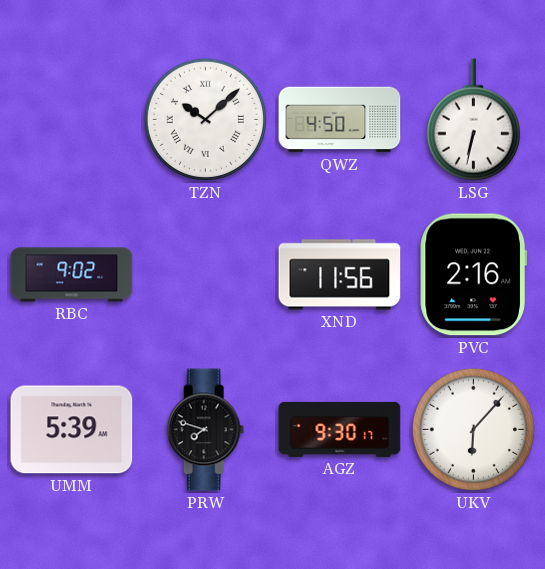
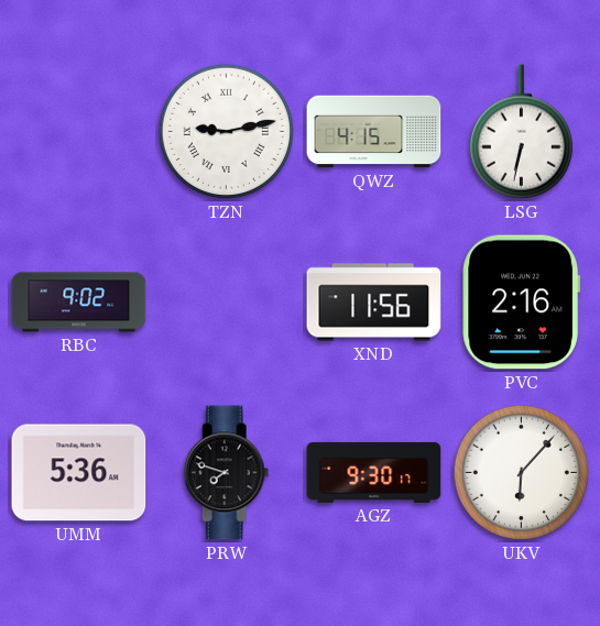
TZN: 10:08 -> 9:13
QWZ: 4:50 -> 4:15
UMM: 5:39 -> 5:36
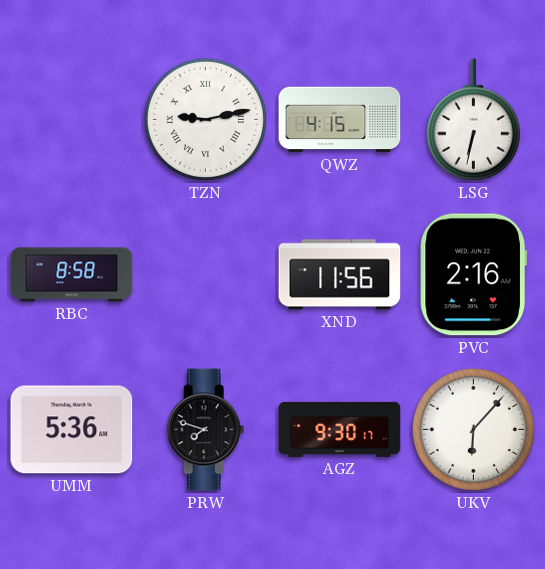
RBC: 9:02 -> 8:58
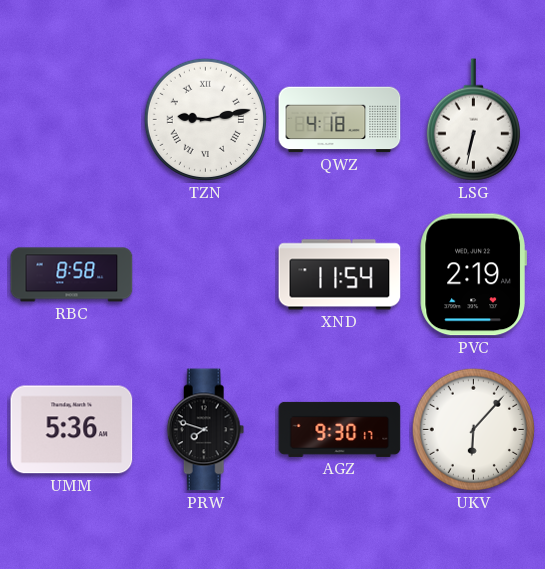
QWZ: 4:15 -> 4:18
XND: 11:56 -> 11:54
PVC: 2:16 -> 2:19
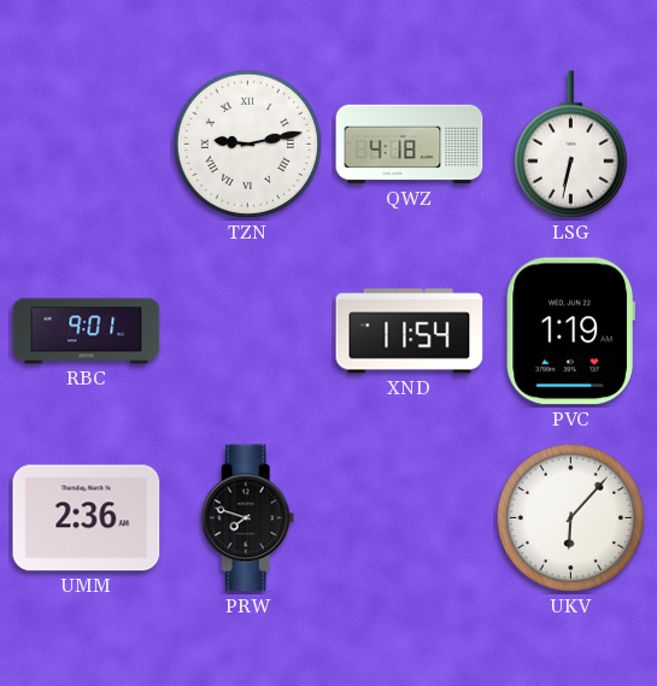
RBC: 8:58 -> 9:01
PVC: 2:19 -> 1:19
UMM: 5:36 -> 2:36
AGZ: 9:30 -> none
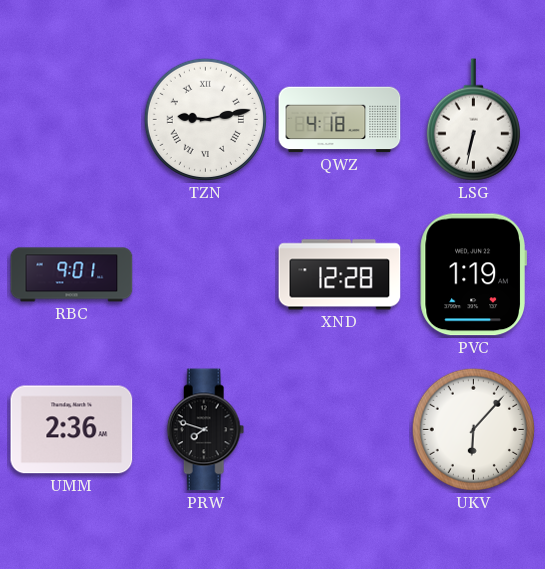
XND: 11:54 -> 12:28
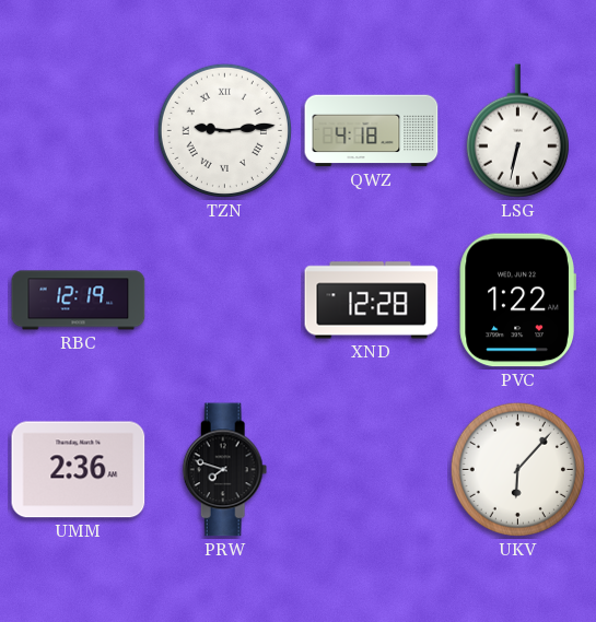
TZN: 9:13 -> 9:14
RBC: 9:01 -> 12:19
PVC: 1:19 -> 1:22
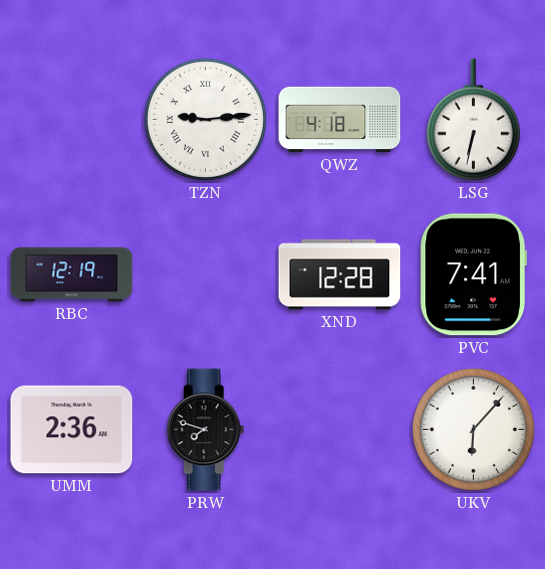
PVC: 1:22 -> 7:41
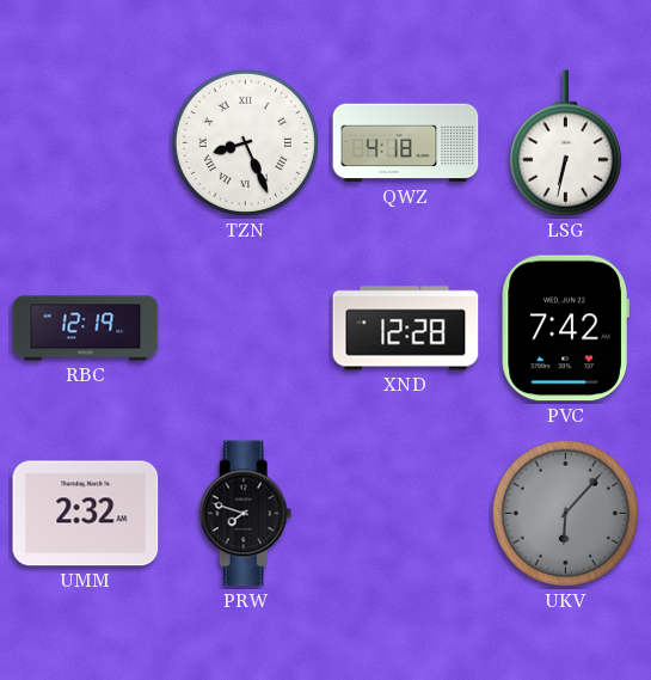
TZN: 9:14 -> 8:26
PVC: 7:41 -> 7:42
UMM: 2:36 -> 2:32
UKV dial: white -> grey
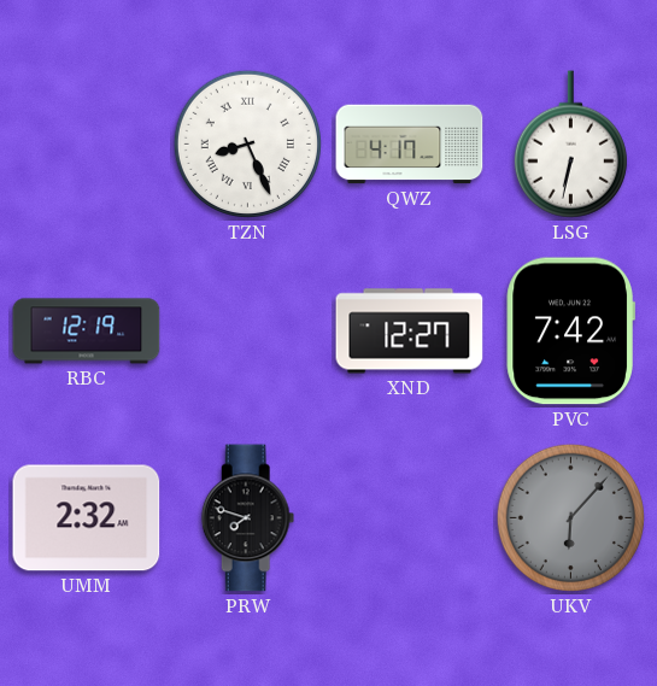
QWZ: 4:18 -> 4:17
XND: 12:28 -> 12:27
